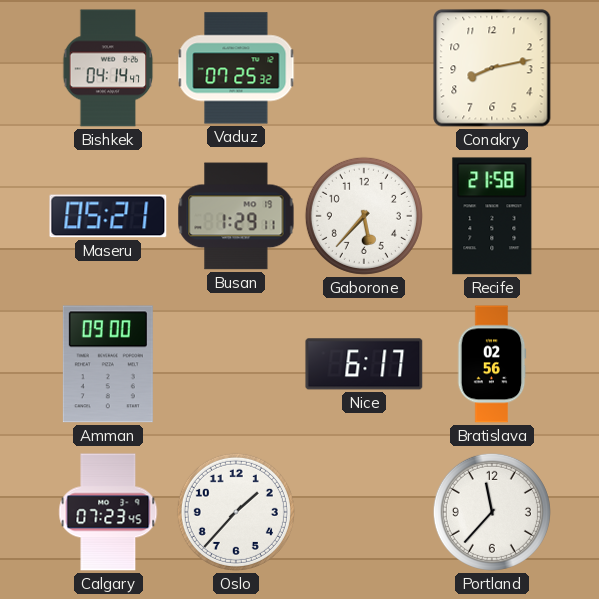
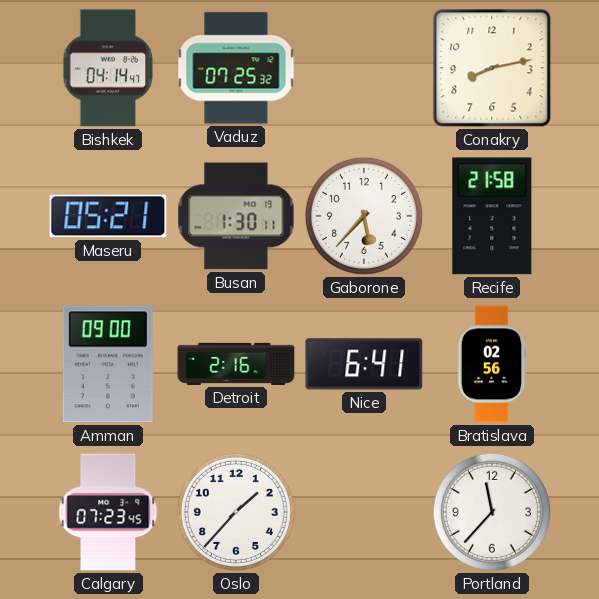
Busan: 1:29 -> 1:30
Detroit: none -> 2:16
Nice: 6:17 -> 6:41
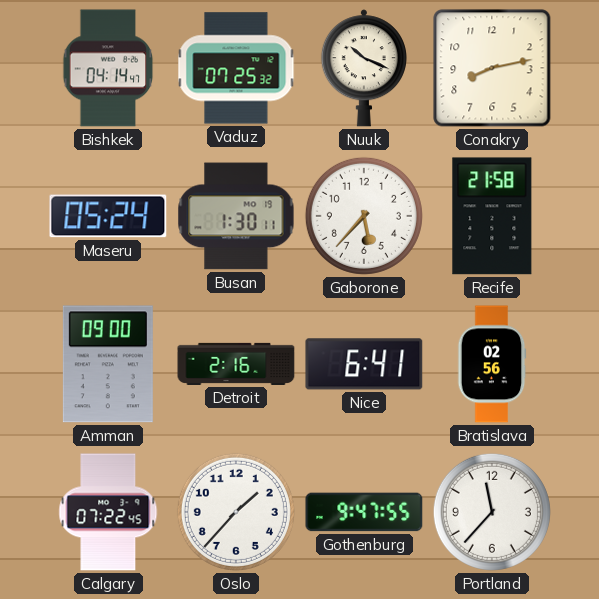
Nuuk: none -> 10:19
Maseru: 05:21 -> 05:24
Calgary: 07:23 -> 07:22
Gothenburg: none -> 9:47
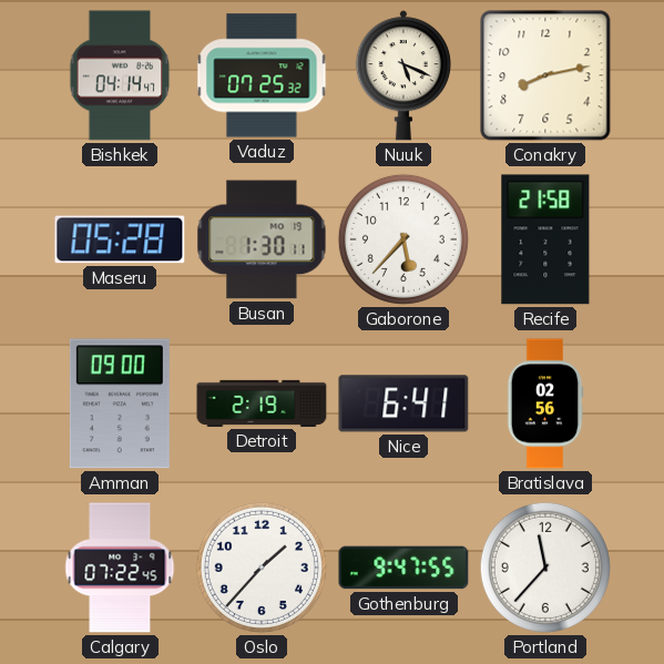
Nuuk: 10:19 -> 5:19
Maseru: 05:24 -> 05:28
Detroit: 2:16 -> 2:19
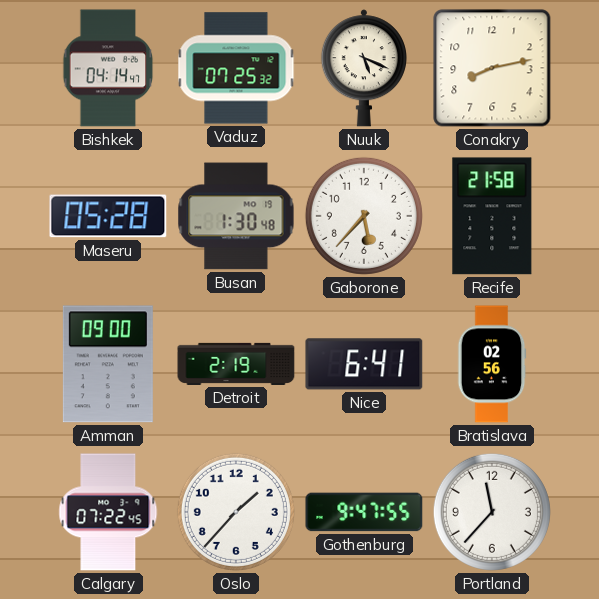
Busan: 1:30:11 -> 1:30:48
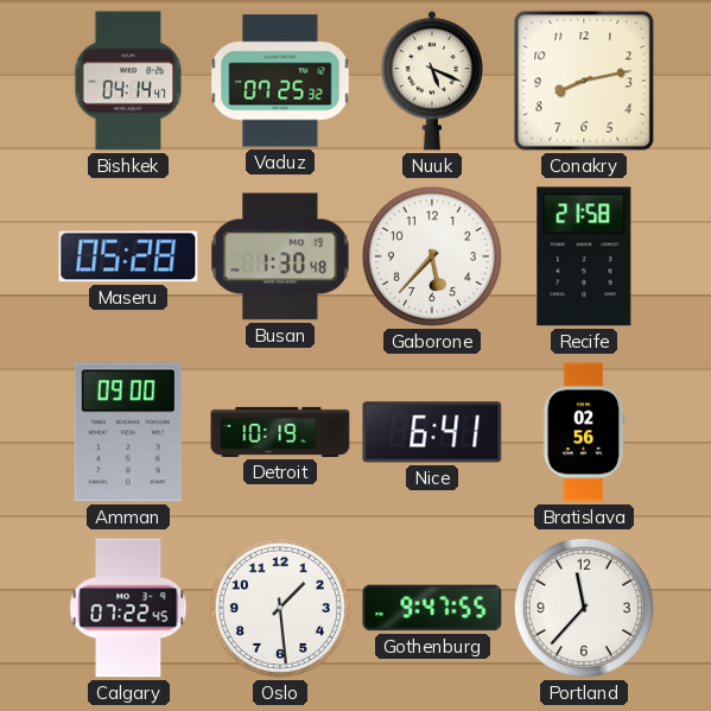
Detroit: 2:19 -> 10:19
Oslo: 1:37 -> 1:29
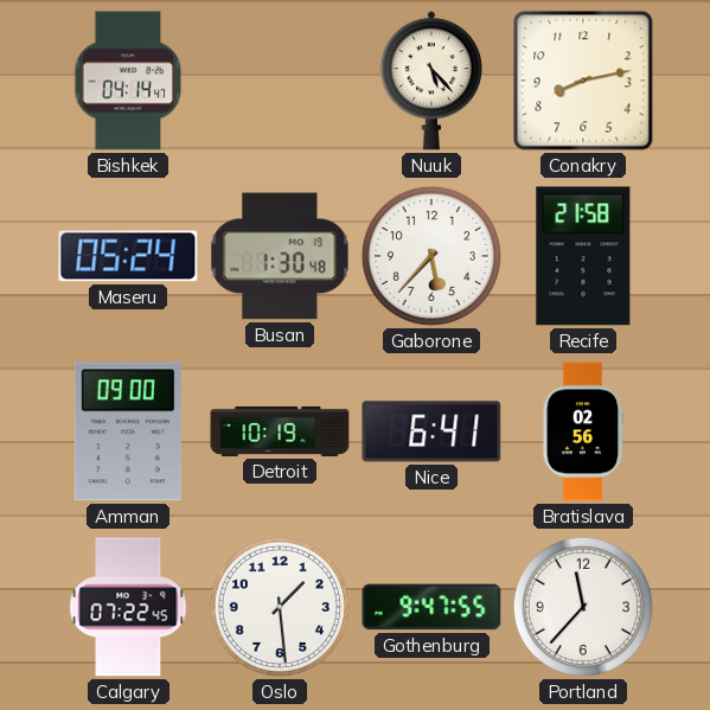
Vaduz: 07:25 -> none
Nuuk: 5:19 -> 5:23
Maseru: 05:28 -> 05:24
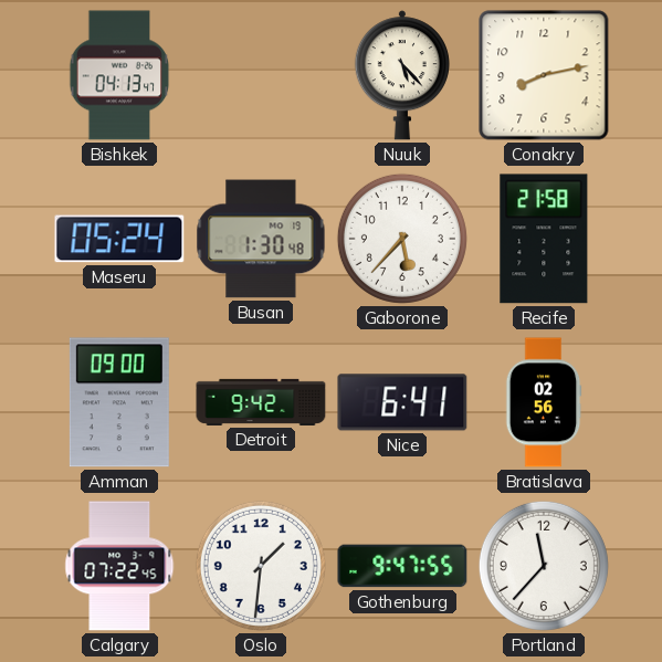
Bishkek: 04:14 -> 04:13
Detroit: 10:19 -> 9:42
Oslo: 1:29 -> 1:31
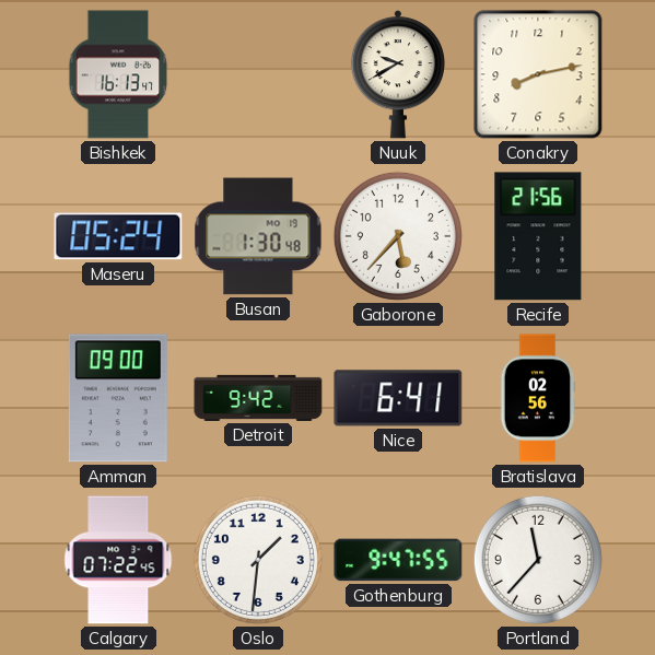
Bishkek: 04:13 -> 16:13
Nuuk: 5:23 -> 9:40
Recife: 21:58 -> 21:56
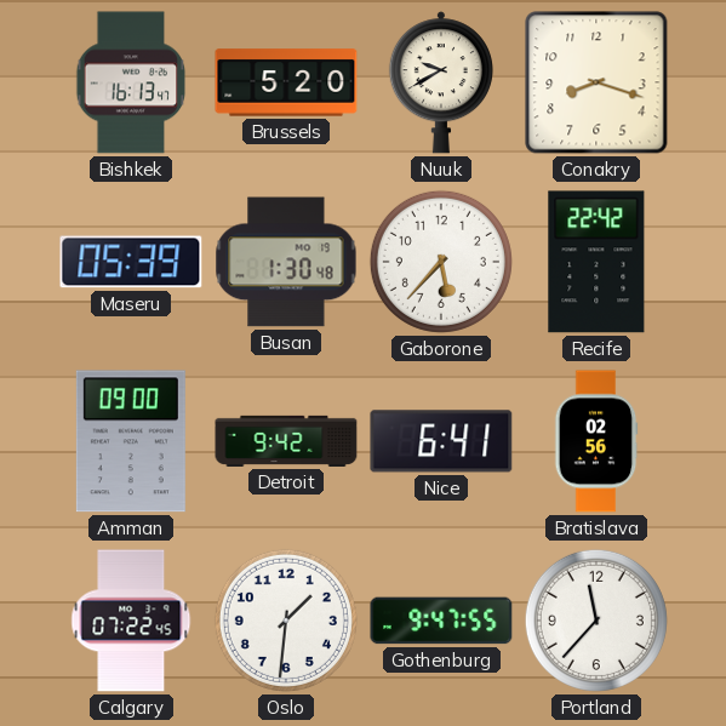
Brussels: none -> 5:20
Conakry: 8:13 -> 8:18
Maseru: 05:24 -> 05:39
Recife: 21:56 -> 22:42
